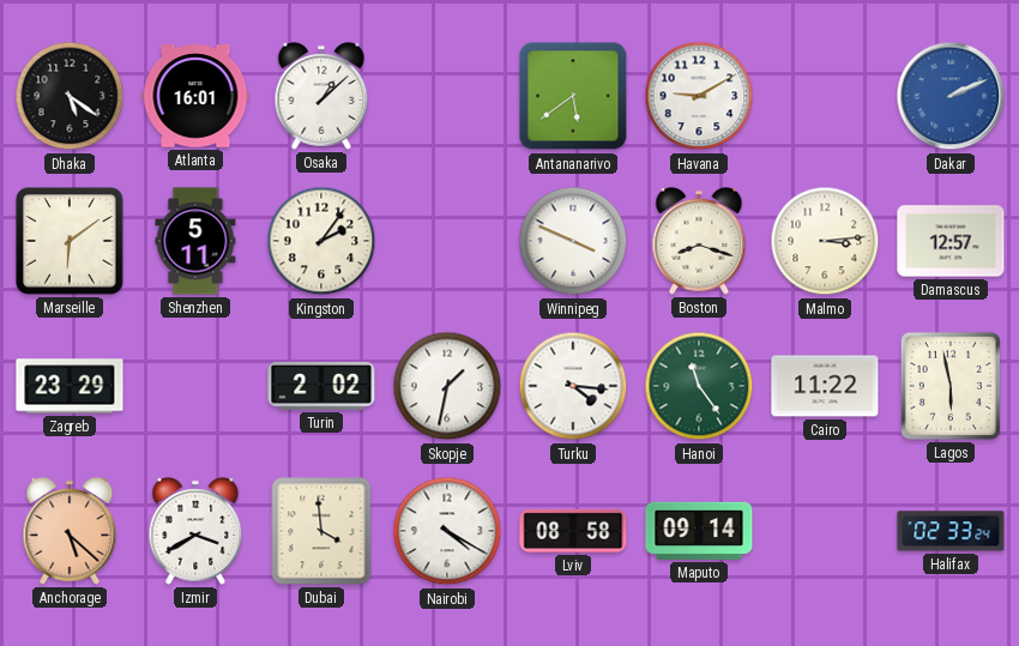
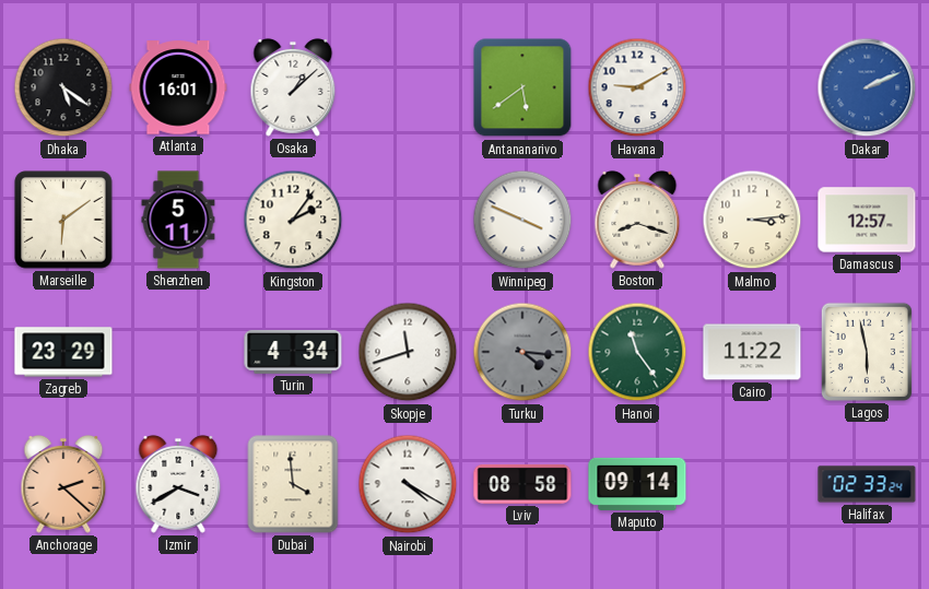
Turin: 2:02 -> 4:34
Skopje: 1:32 -> 11:42
Turku dial: white -> grey
Anchorage: 5:22 -> 2:22
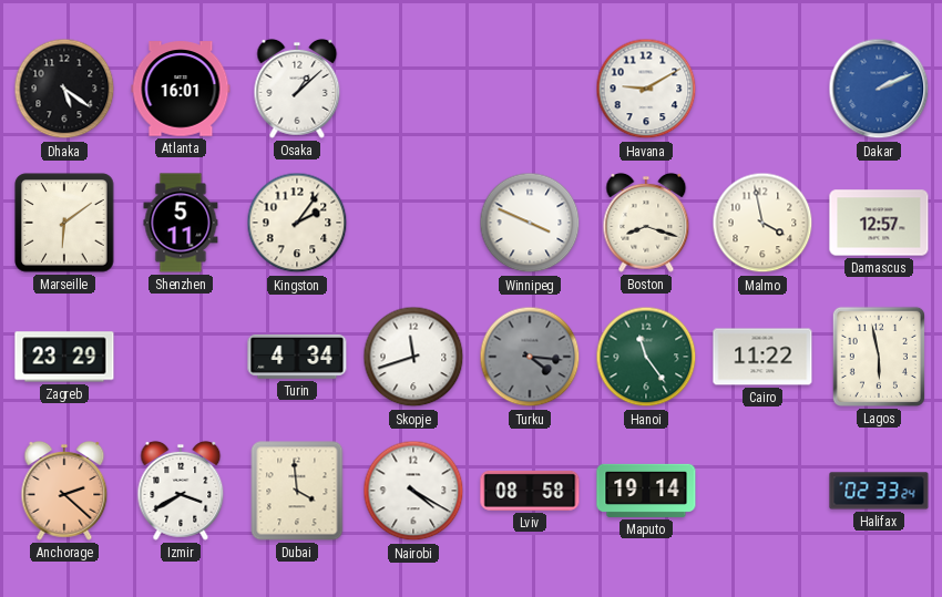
Antananarivo: 5:39 -> none
Malmo: 3:14 -> 3:58
Maputo: 09:14 -> 19:14
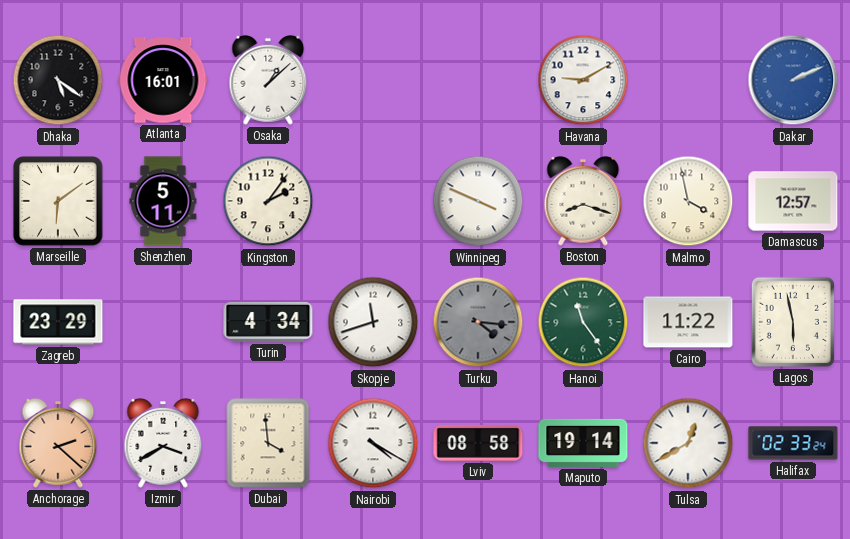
Tulsa: none -> 12:40
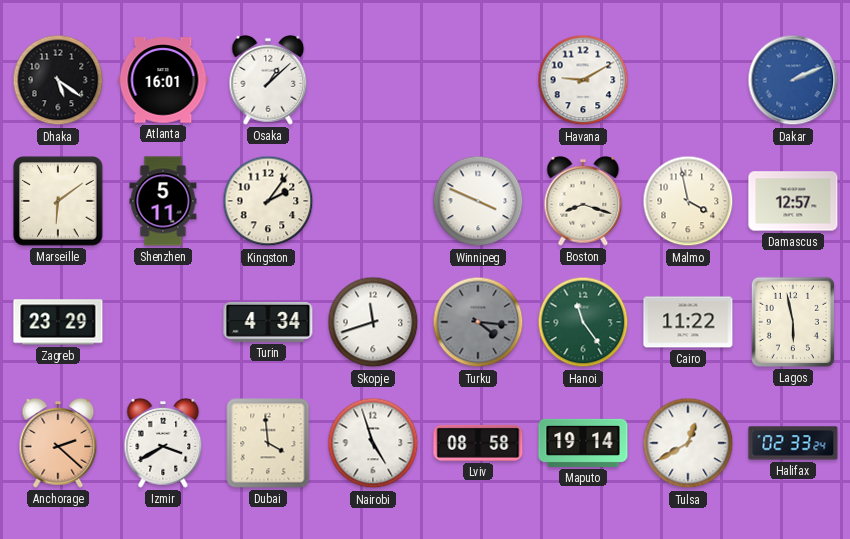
Nairobi: 4:20 -> 4:57
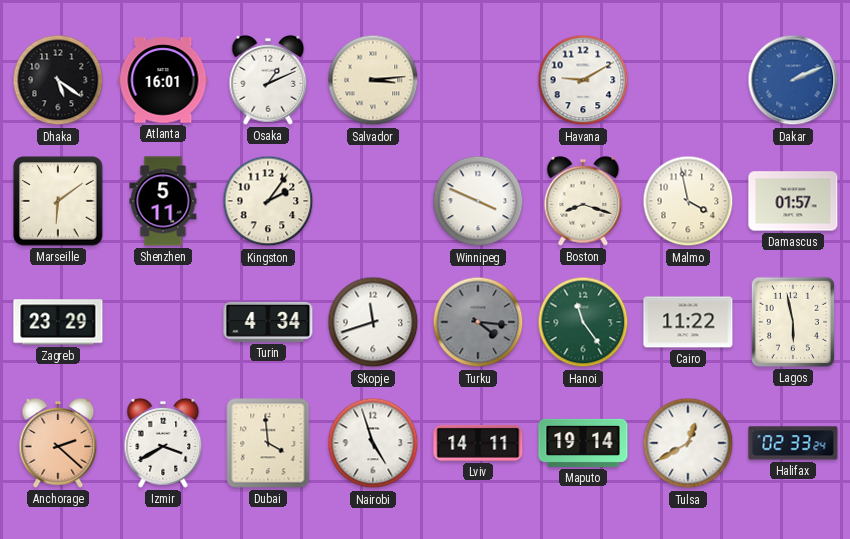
Osaka: 1:08 -> 1:11
Salvador: none -> 3:14
Damascus: 12:57 -> 01:57
Lviv: 08:58 -> 14:11
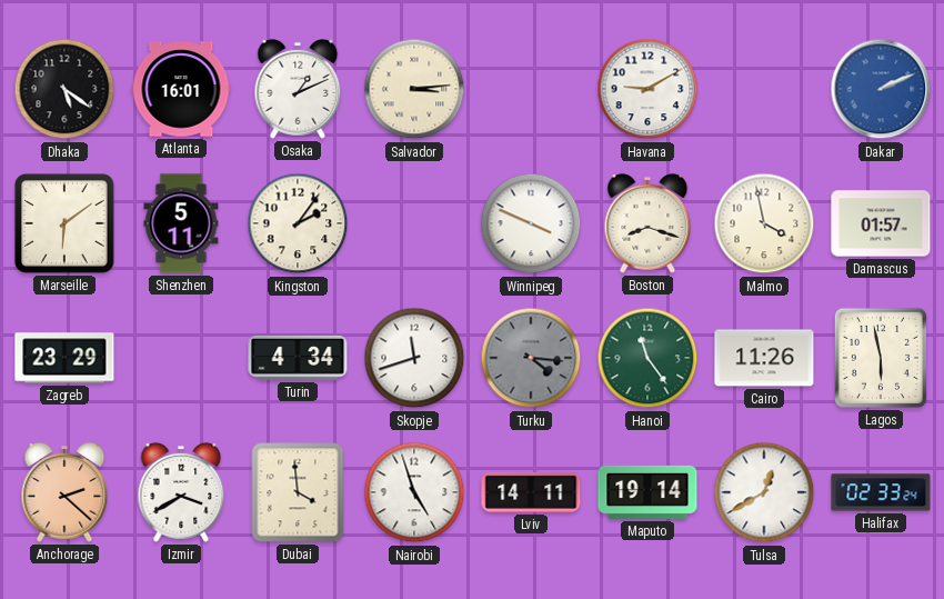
Cairo: 11:22 -> 11:26
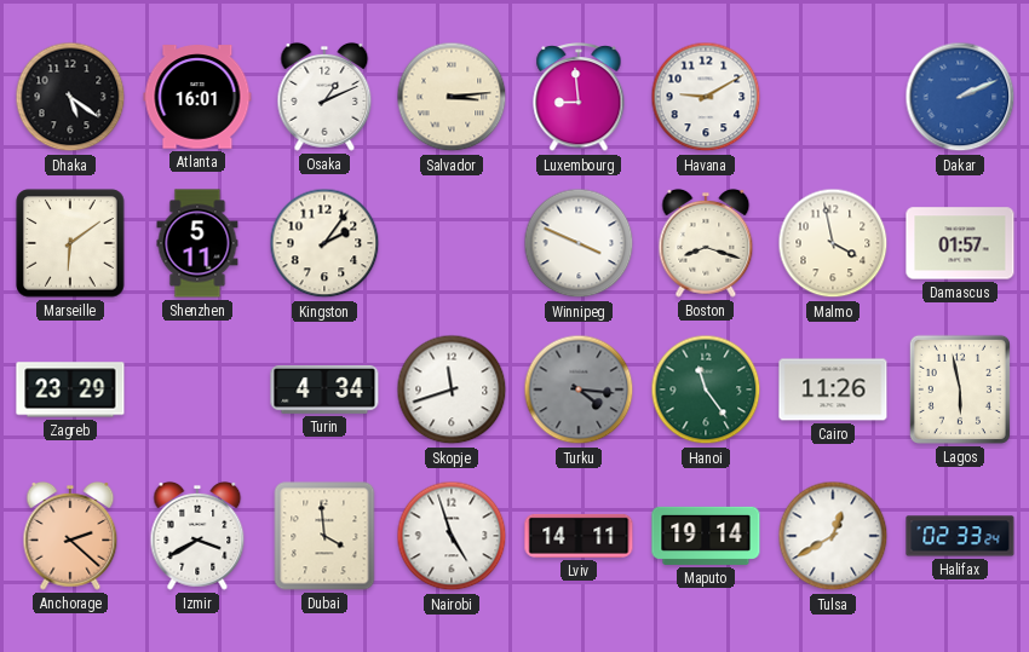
Luxembourg: none -> 8:59
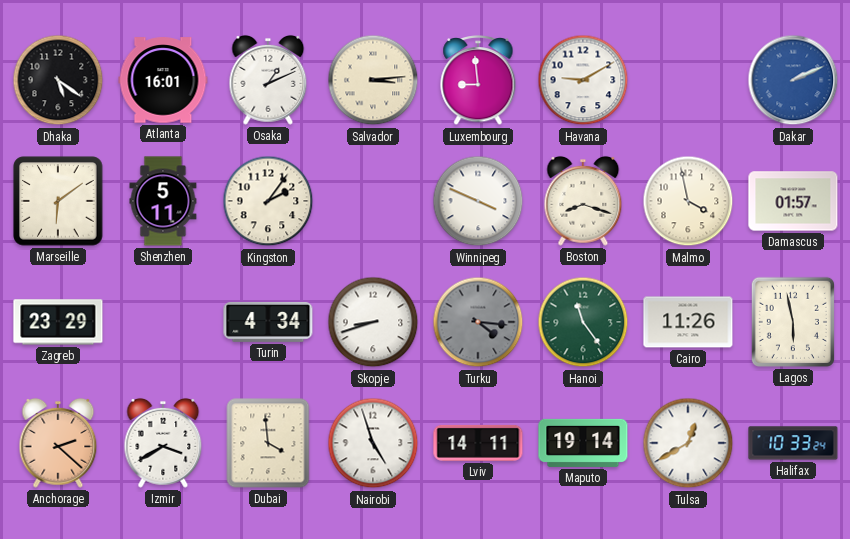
Skopje: 11:42 -> 8:42
Halifax: 02:33 -> 10:33
